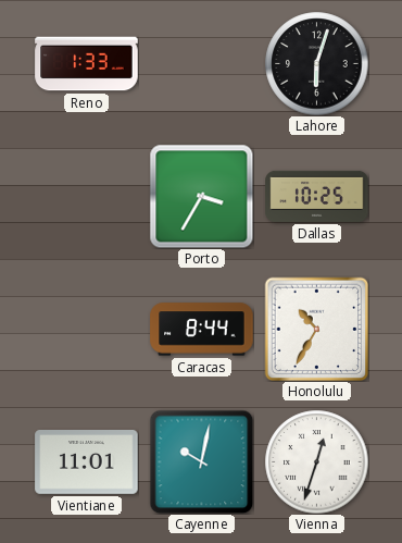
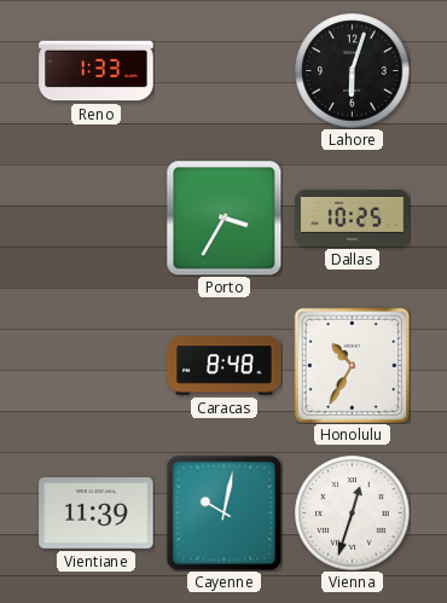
Caracas: 8:44 -> 8:48
Vientiane: 11:01 -> 11:39
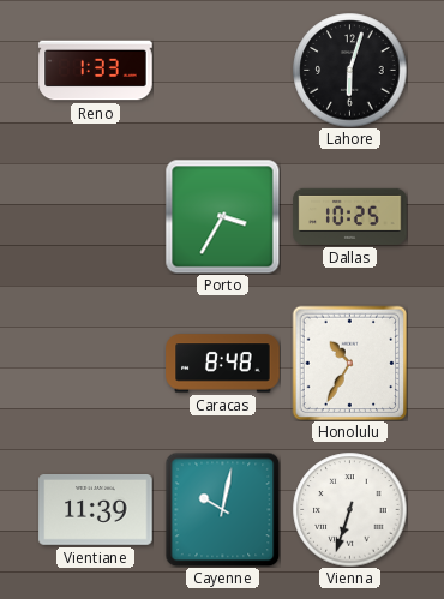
Vienna: 12:33 -> 6:33
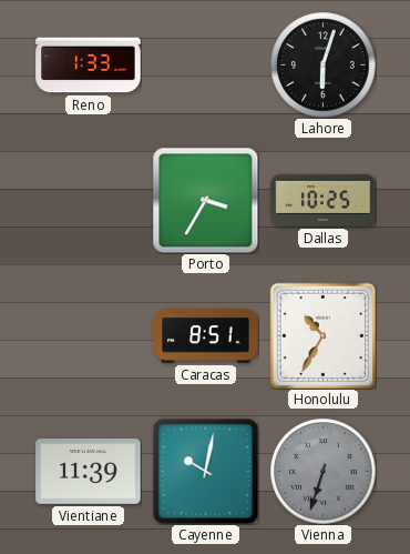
Caracas: 8:48 -> 8:51
Vienna dial: white -> grey
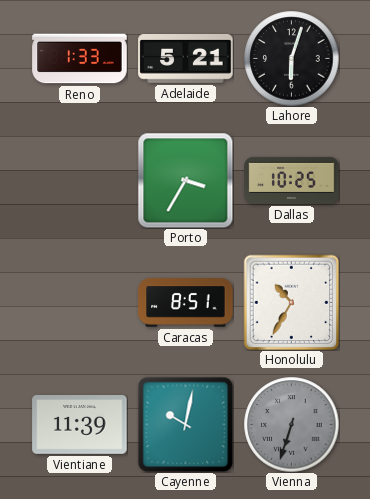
Adelaide: none -> 5:21
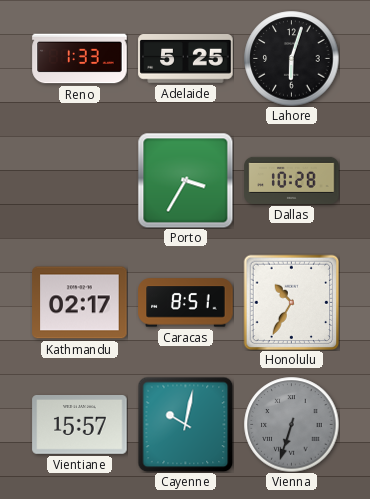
Adelaide: 5:21 -> 5:25
Dallas: 10:25 -> 10:28
Kathmandu: none -> 02:17
Vientiane: 11:39 -> 15:57
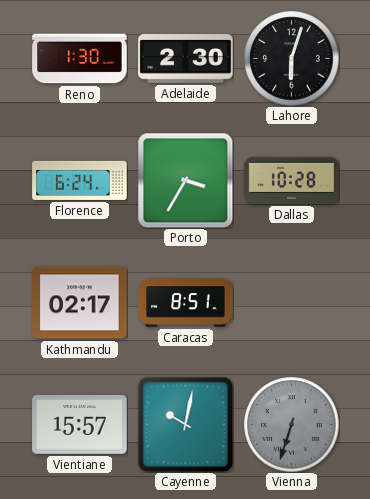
Reno: 1:33 -> 1:30
Adelaide: 5:25 -> 2:30
Florence: none -> 6:24
Honolulu: 10:35 -> none
